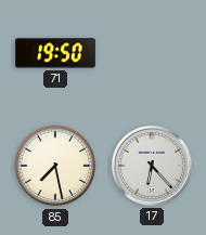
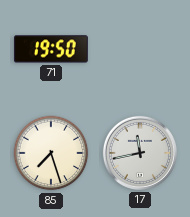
85: 7:28 -> 7:27
17: 6:23 -> 11:43
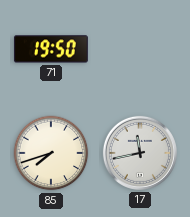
85: 7:27 -> 7:42
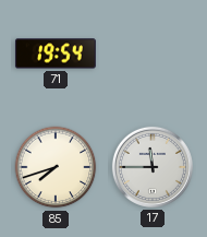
71: 19:50 -> 19:54
17: 11:43 -> 11:45
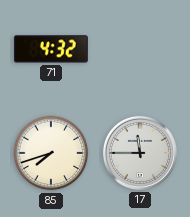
71: 19:54 -> 4:32
